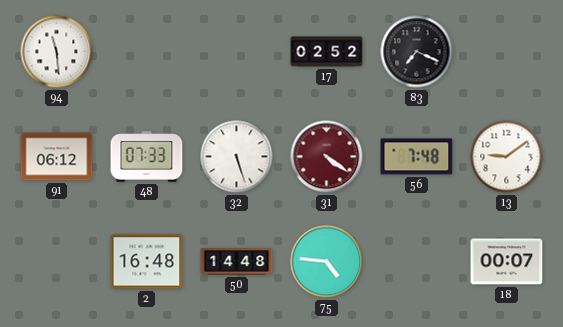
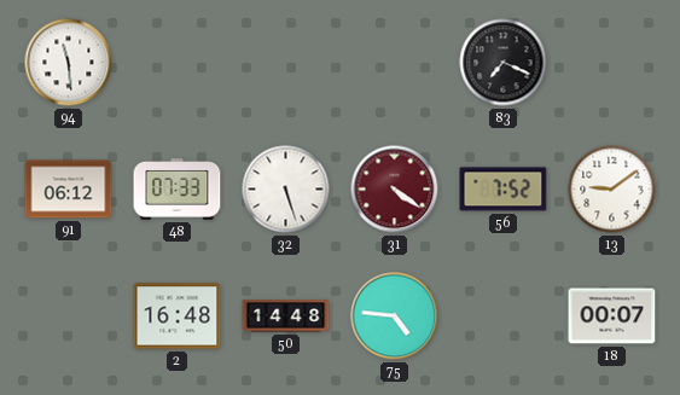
17: 02:52 -> none
56: 7:48 -> 7:52
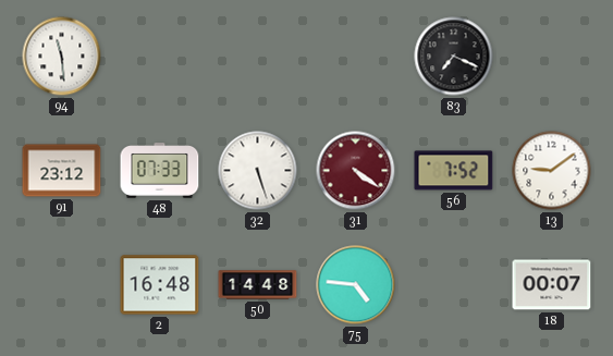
91: 06:12 -> 23:12
